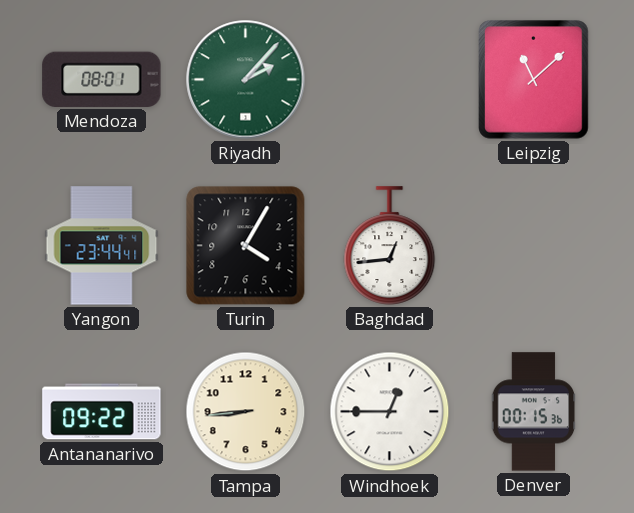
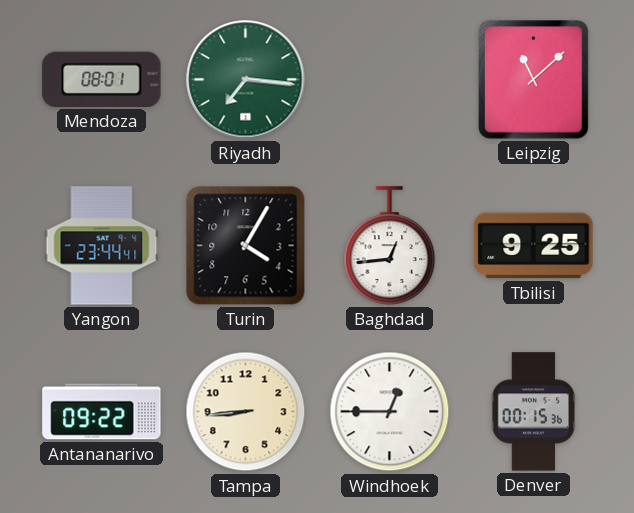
Riyadh: 2:07 -> 7:16
Tbilisi: none -> 9:25
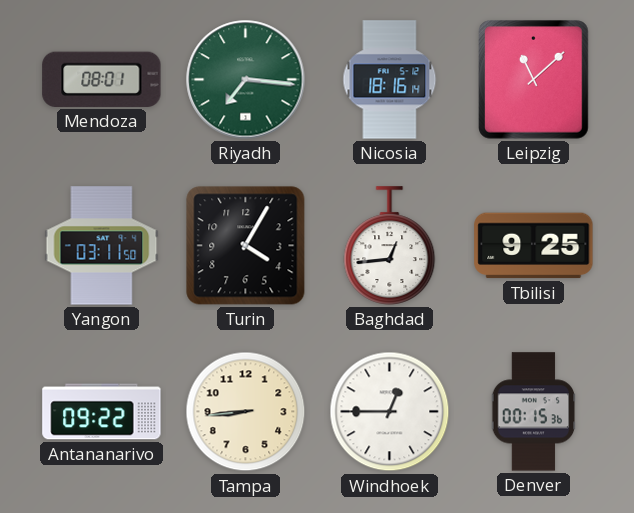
Nicosia: none -> 18:16
Yangon: 23:44 -> 03:11
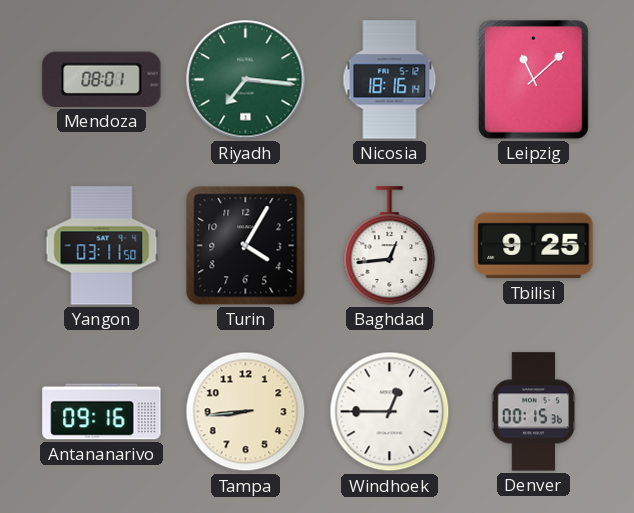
Antananarivo: 09:22 -> 09:16
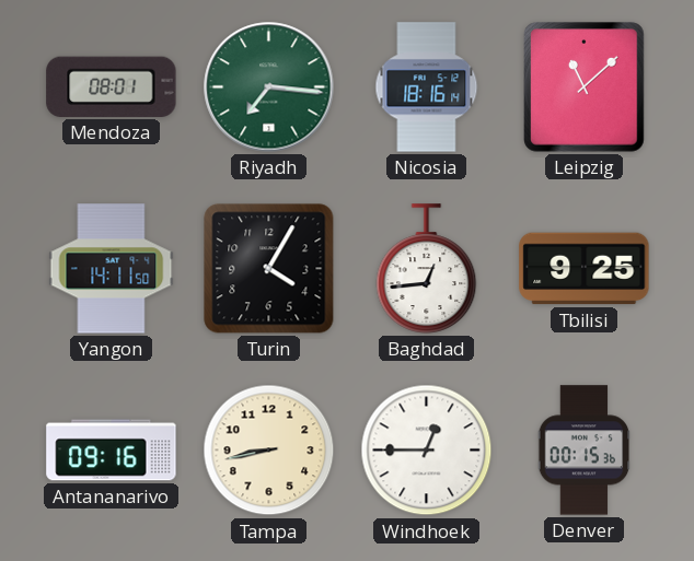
Yangon: 03:11 -> 14:11
Tampa: 8:44 -> 8:43
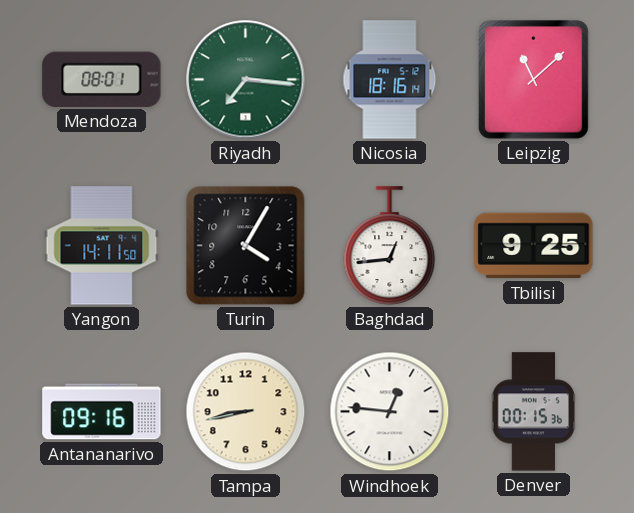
Windhoek: 12:45 -> 12:46
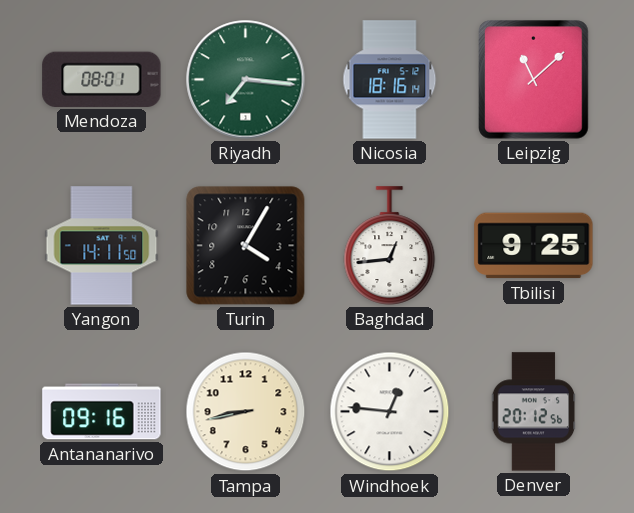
Denver: 00:15 -> 20:12
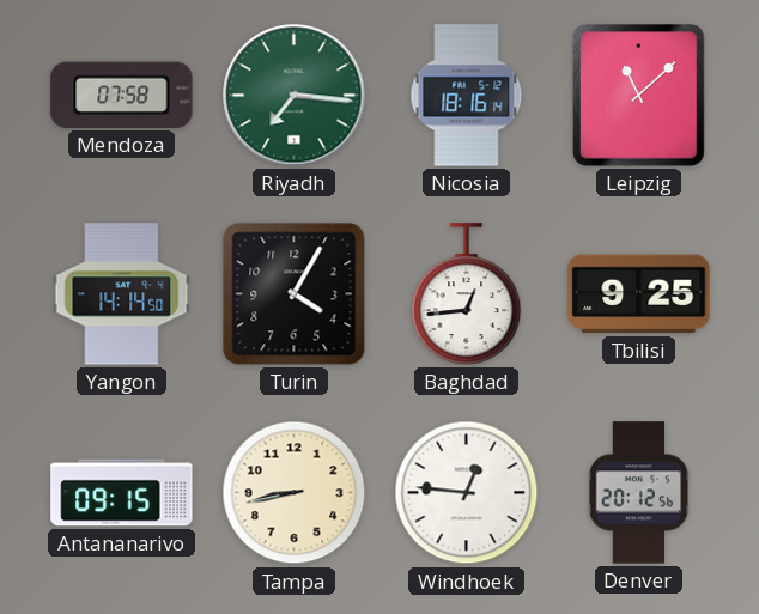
Mendoza: 08:01 -> 07:58
Yangon: 14:11 -> 14:14
Antananarivo: 09:16 -> 09:15
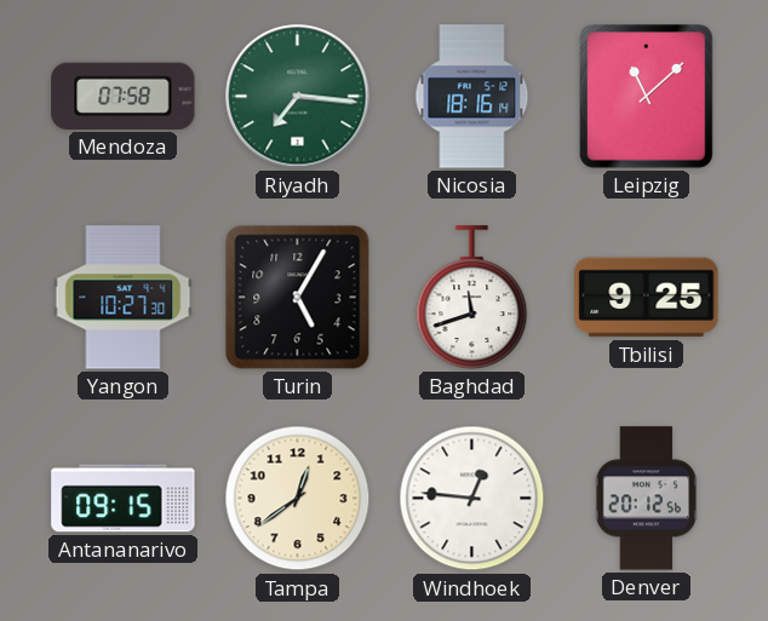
Yangon: 14:14 -> 10:27
Turin: 4:05 -> 5:05
Baghdad: 12:44 -> 11:42
Tampa: 8:43 -> 12:39
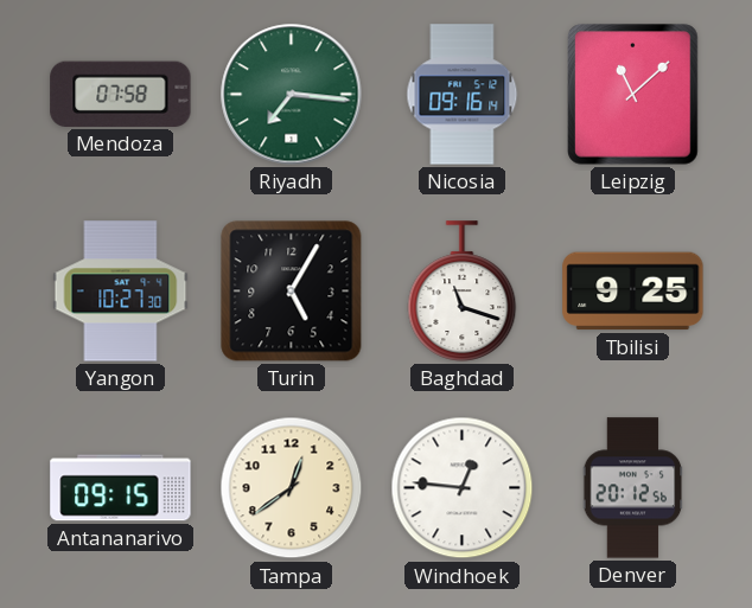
Nicosia: 18:16 -> 09:16
Baghdad: 11:42 -> 11:18
